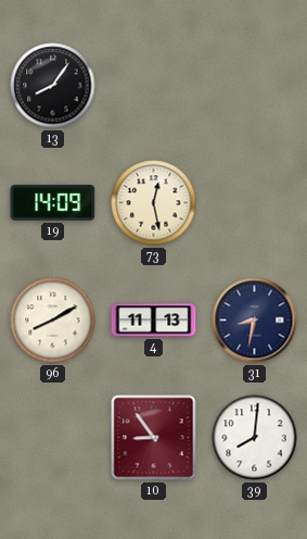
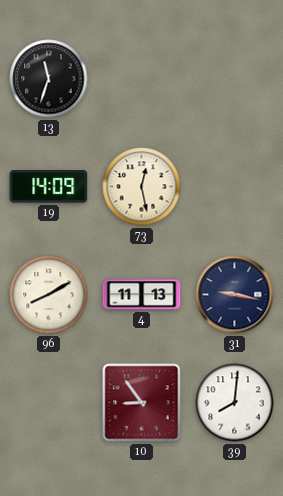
13: 8:06 -> 11:33
31: 8:32 -> 9:17
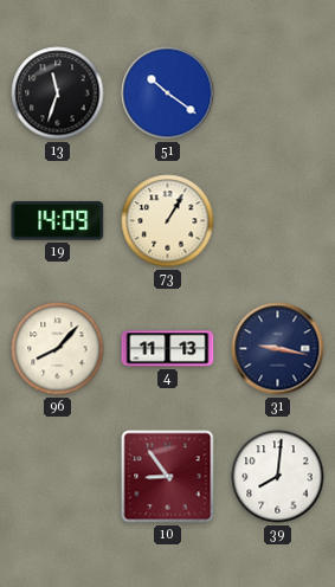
51: none -> 10:21
73: 12:28 -> 1:05
96: 8:10 -> 8:07
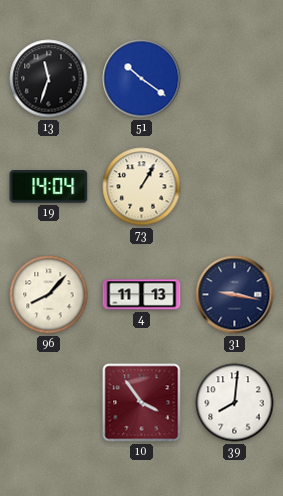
19: 14:09 -> 14:04
10: 8:54 -> 3:54
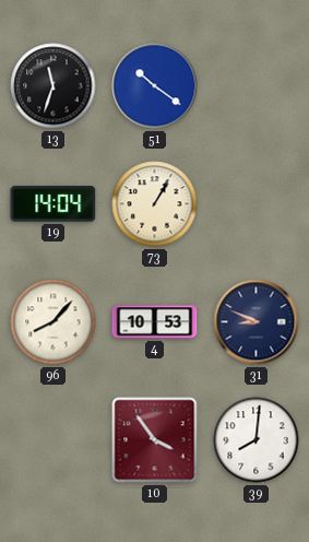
4: 11:13 -> 10:53
31: 9:17 -> 8:49
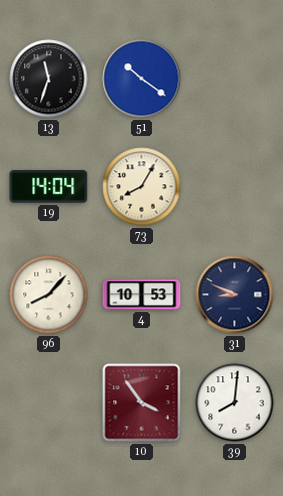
73: 1:05 -> 8:05
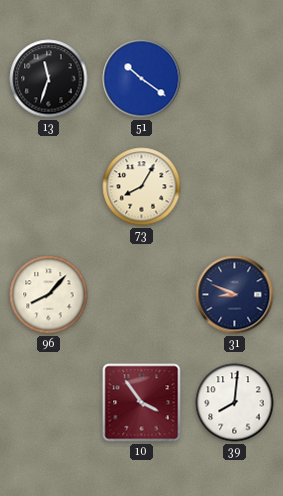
19: 14:04 -> none
4: 10:53 -> none
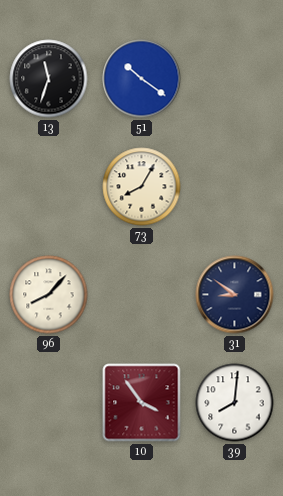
31: 8:49 -> 8:51
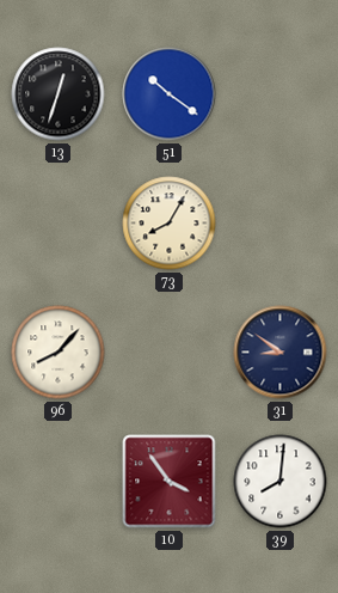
13: 11:33 -> 12:33
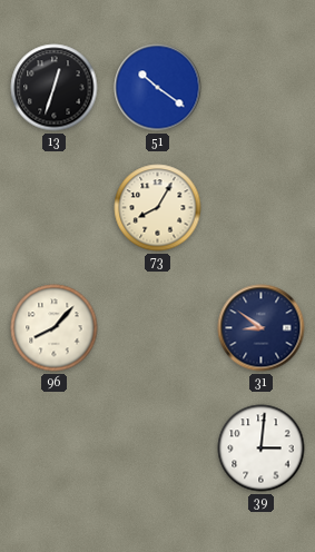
10: 3:54 -> none
39: 8:01 -> 3:01
